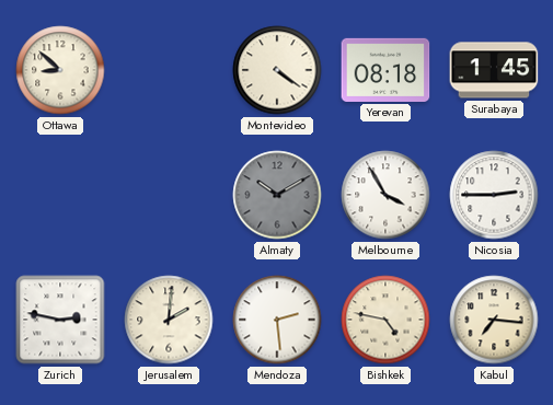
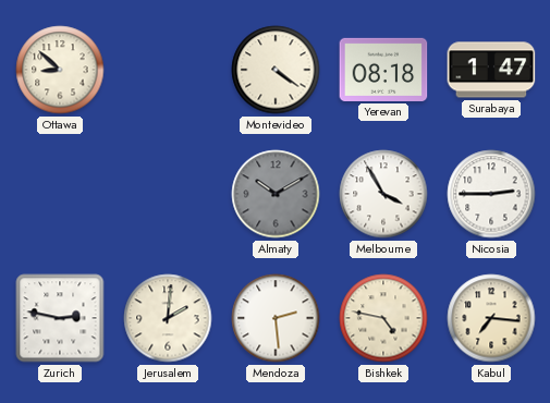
Surabaya: 1:45 -> 1:47
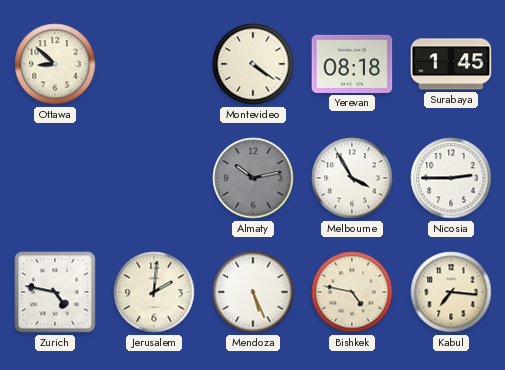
Surabaya: 1:47 -> 1:45
Almaty: 10:10 -> 10:13
Zurich: 2:47 -> 4:47
Mendoza: 2:29 -> 5:26
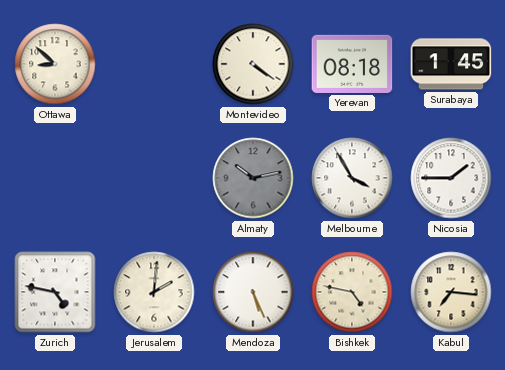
Nicosia: 2:45 -> 1:45
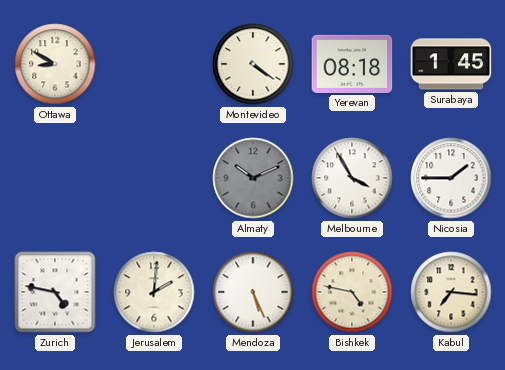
Ottawa: 8:52 -> 8:50
Almaty: 10:13 -> 10:11
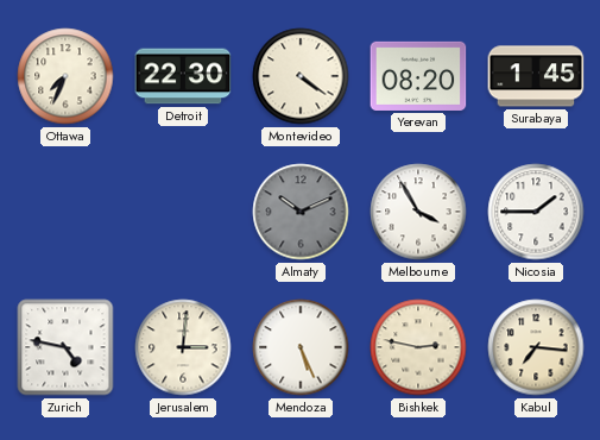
Ottawa: 8:50 -> 7:34
Detroit: none -> 22:30
Yerevan: 08:18 -> 08:20
Jerusalem: 2:01 -> 3:01
Bishkek: 4:47 -> 2:47
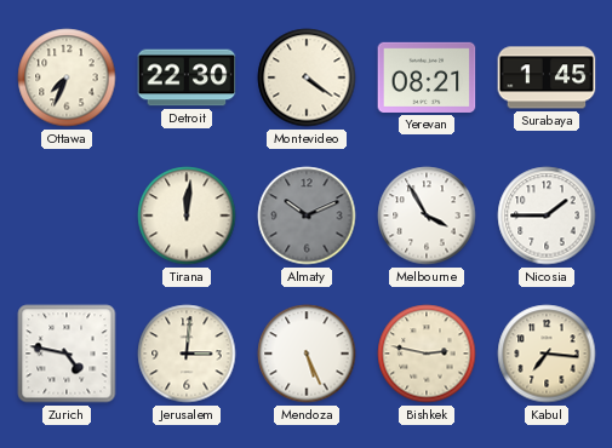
Yerevan: 08:20 -> 08:21
Tirana: none -> 12:01
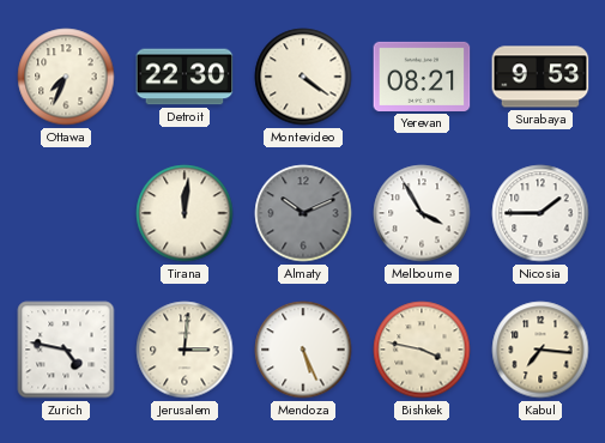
Surabaya: 1:45 -> 9:53
Bishkek: 2:47 -> 3:47
